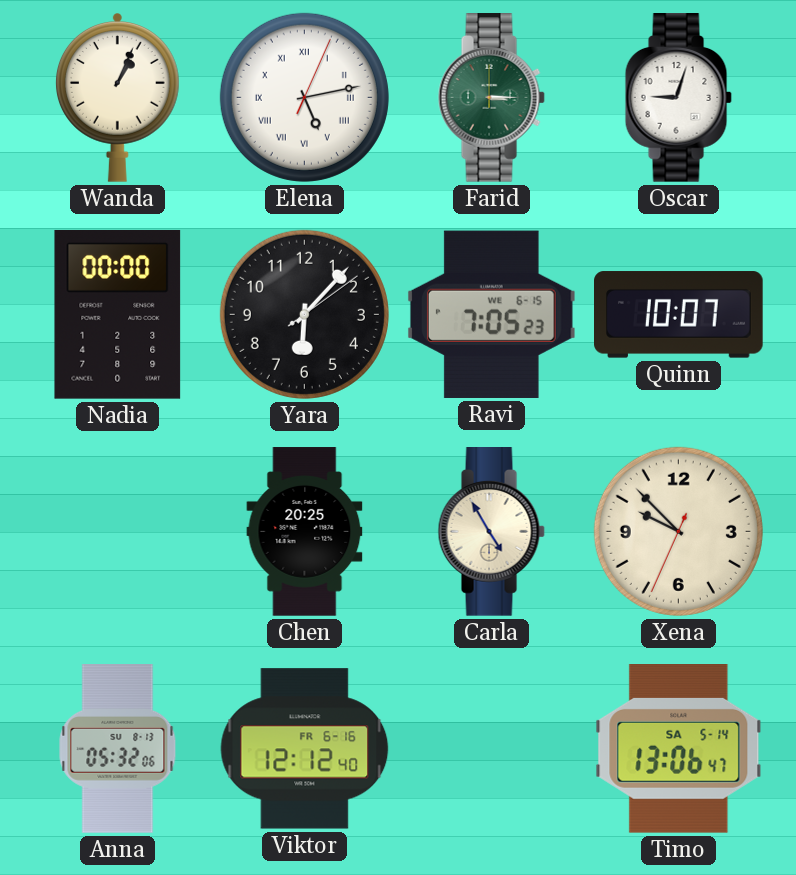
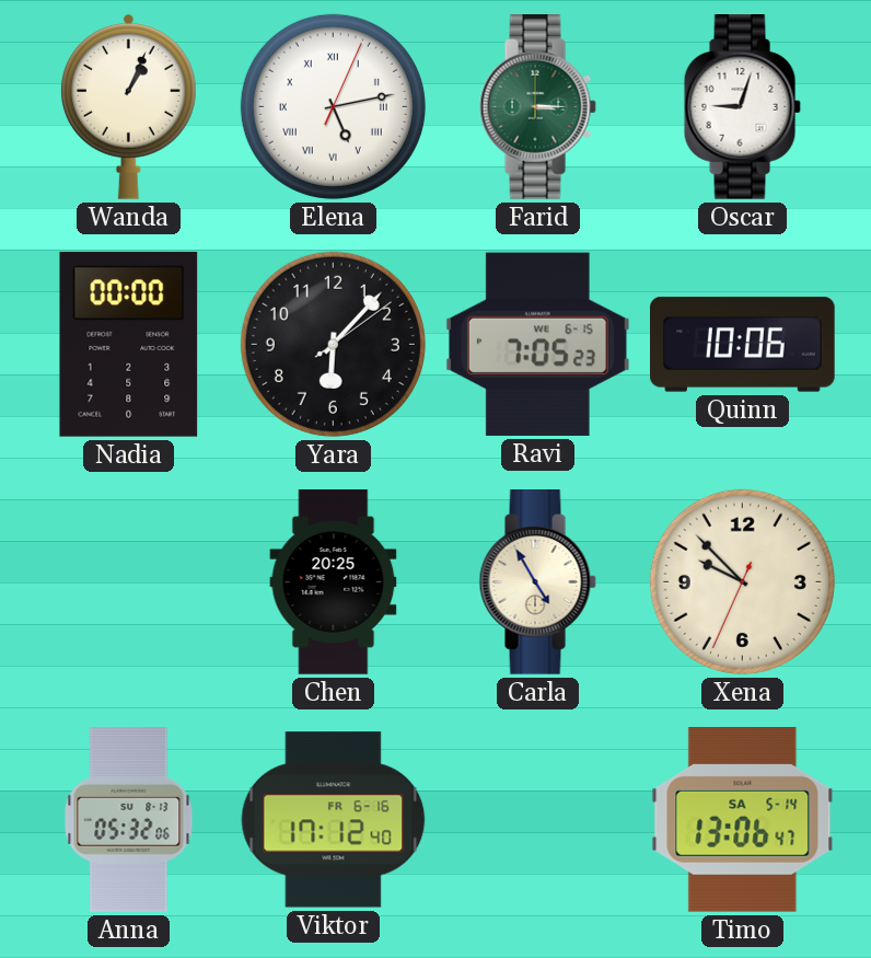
Quinn: 10:07 -> 10:06
Viktor: 12:12 -> 17:12
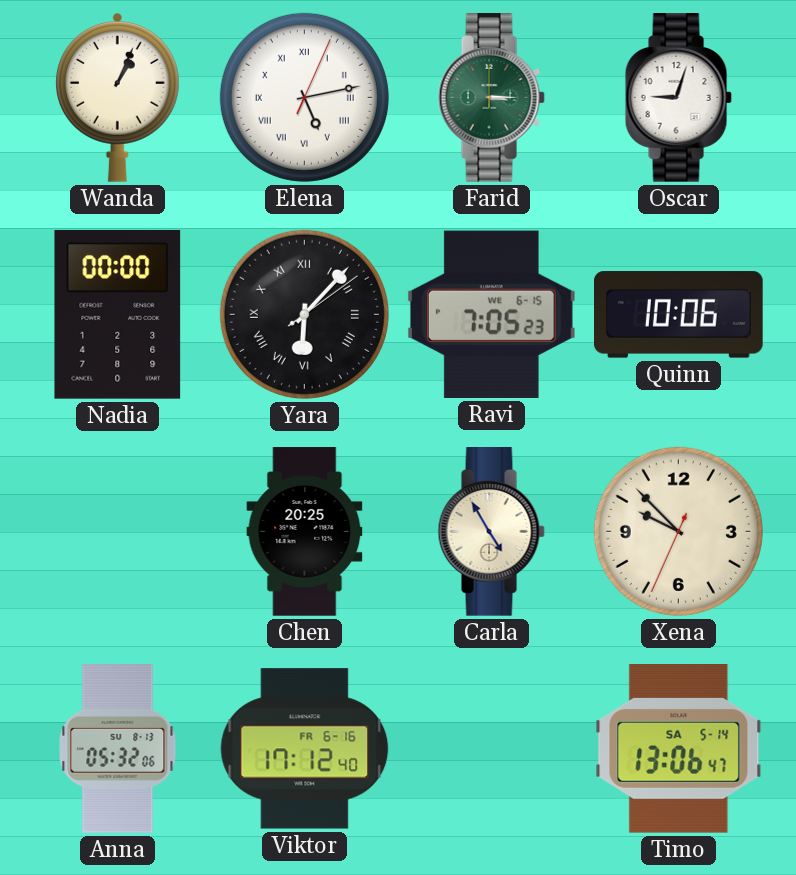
Yara numerals: Arabic -> Roman
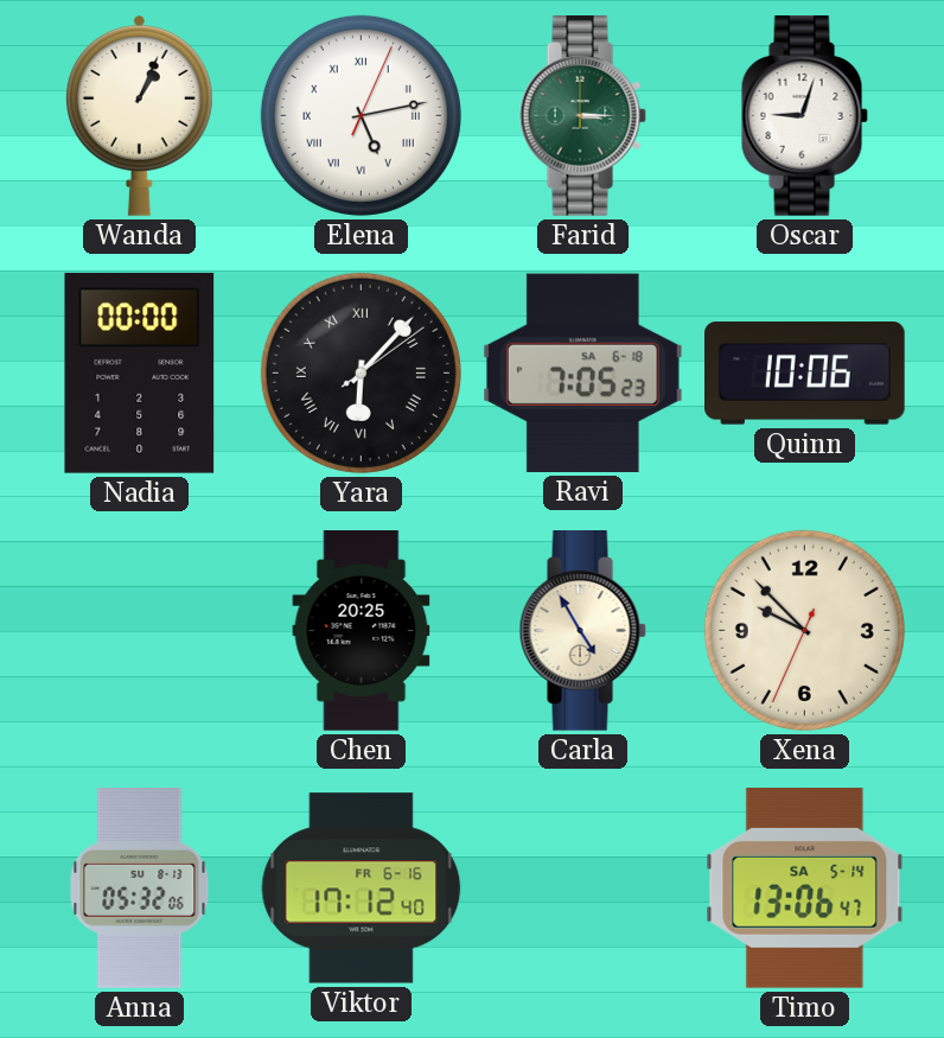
Ravi date: WE 6-15 -> SA 6-18
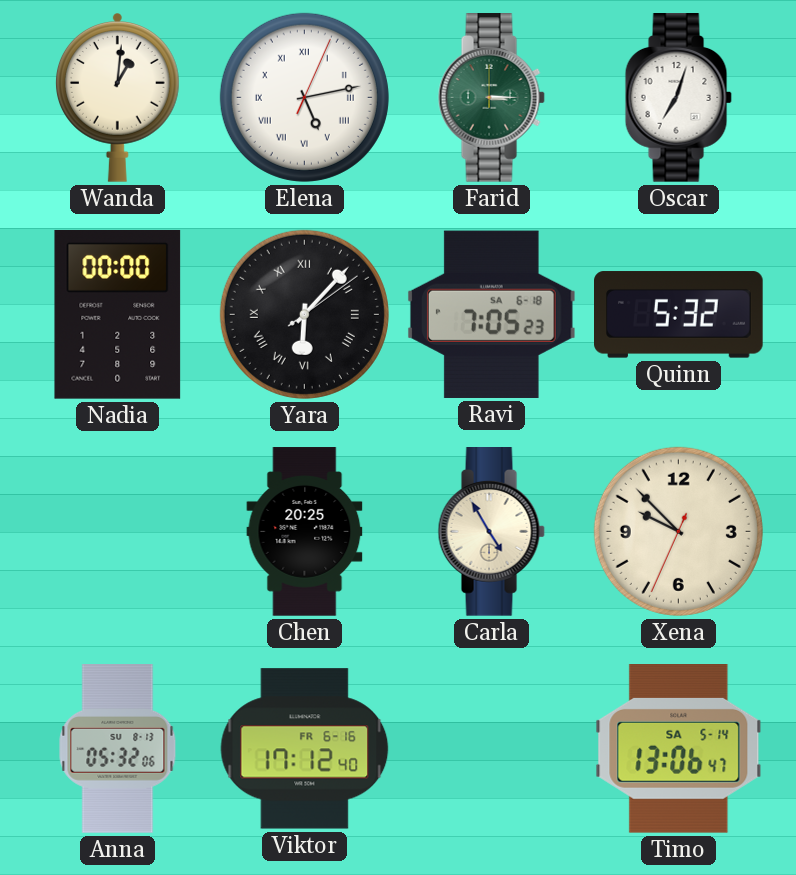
Wanda: 1:04 -> 1:01
Oscar: 9:03 -> 7:03
Quinn: 10:06 -> 5:32
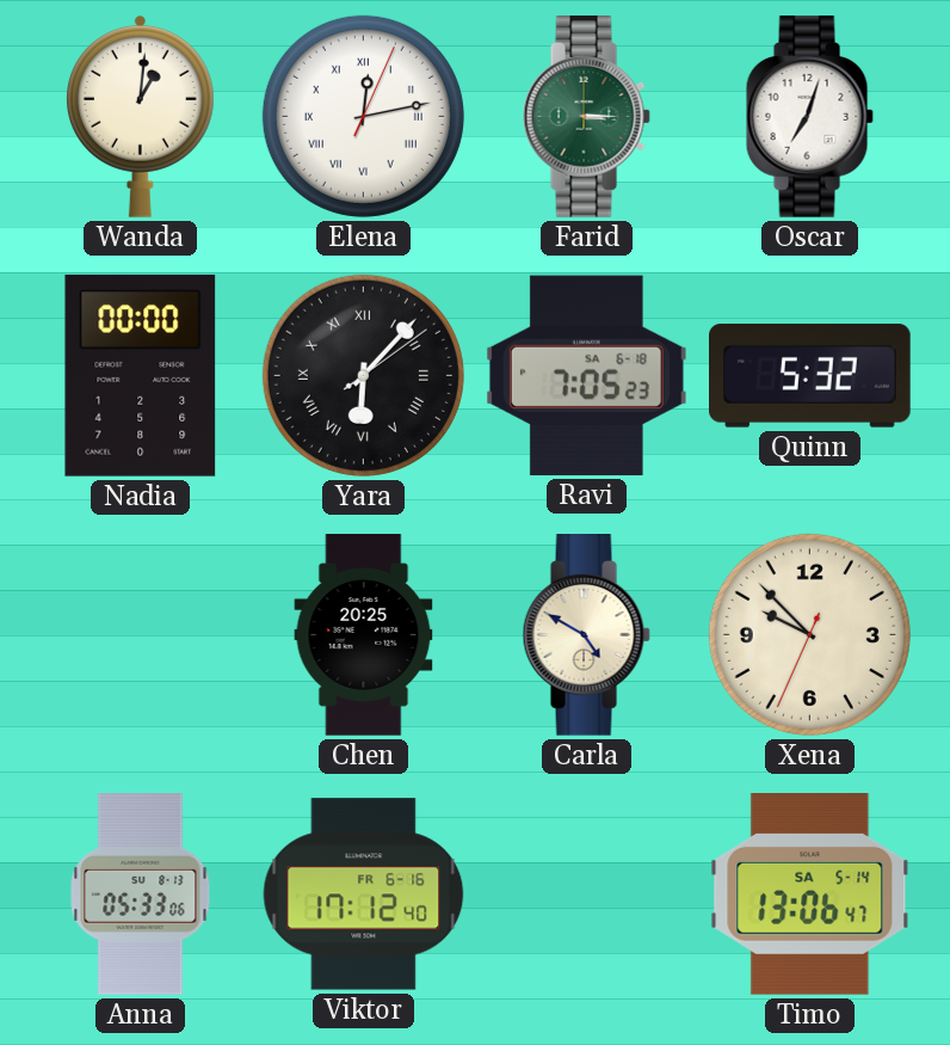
Elena: 5:13 -> 12:13
Carla: 4:55 -> 4:50
Anna: 05:32 -> 05:33
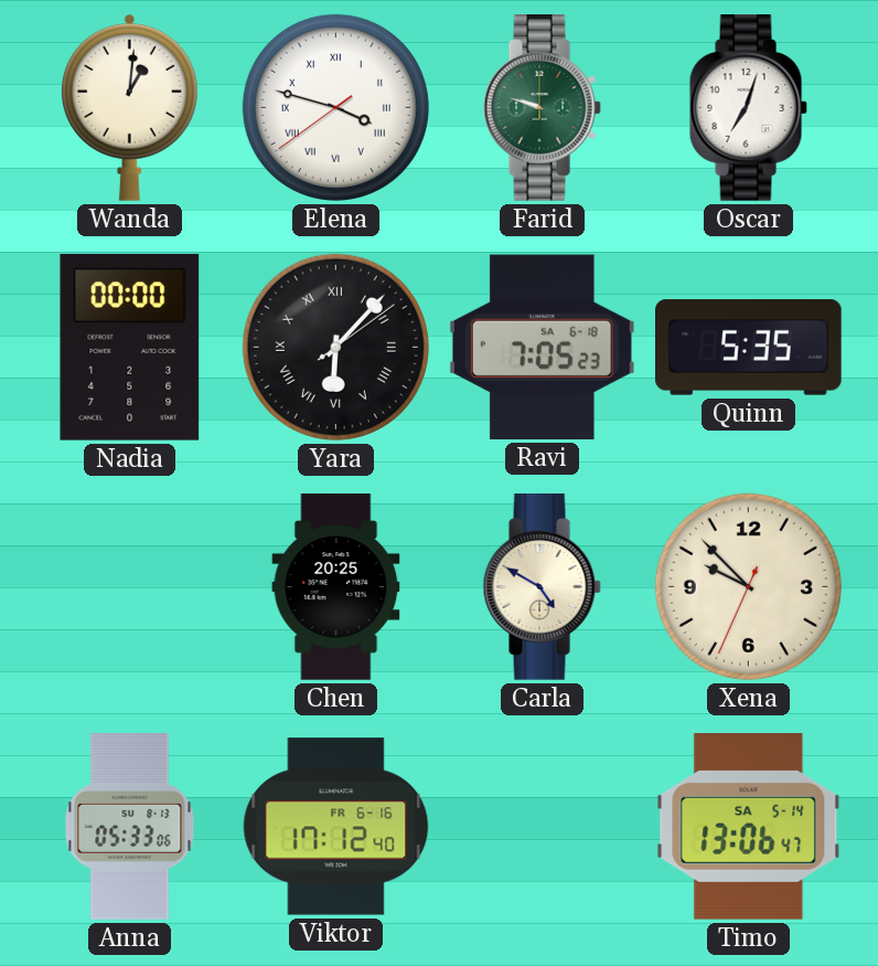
Elena: 12:13 -> 3:47
Farid: 3:15 -> 9:48
Quinn: 5:32 -> 5:35
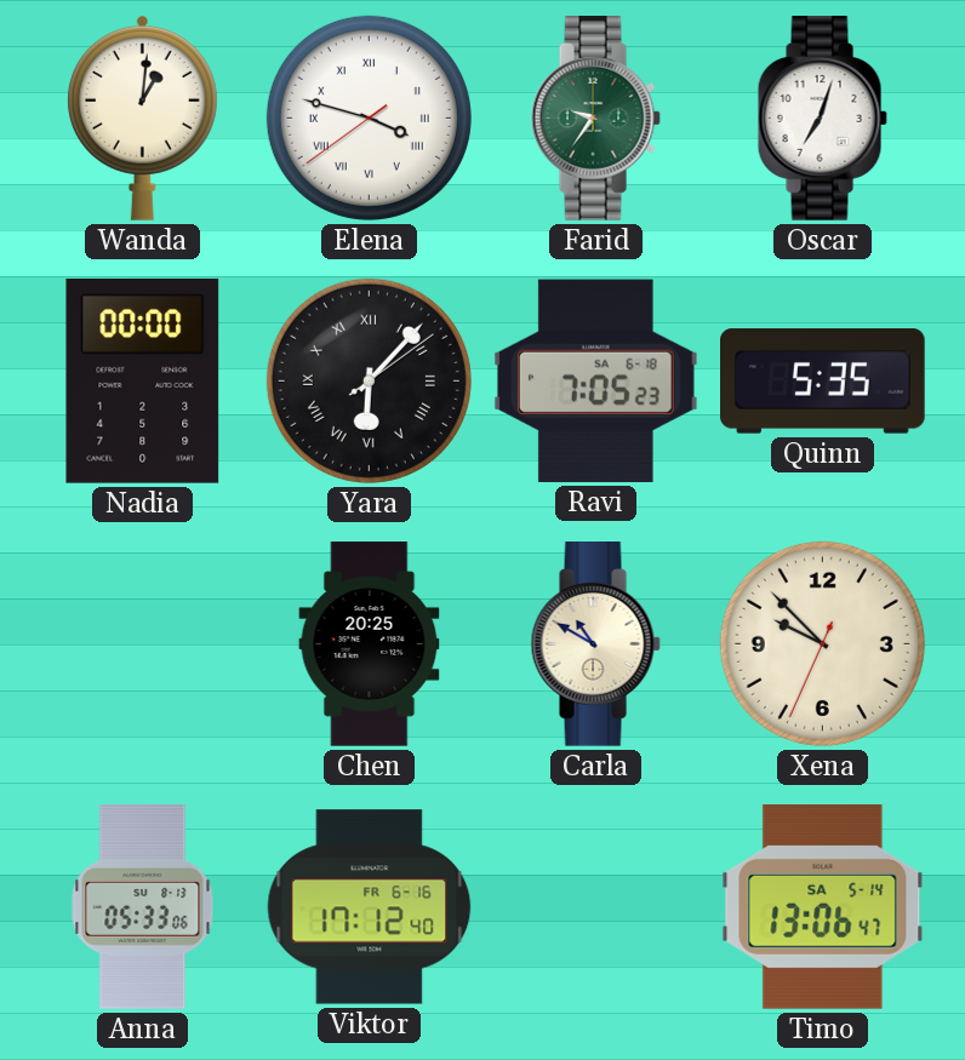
Farid: 9:48 -> 9:36
Carla: 4:50 -> 10:50
